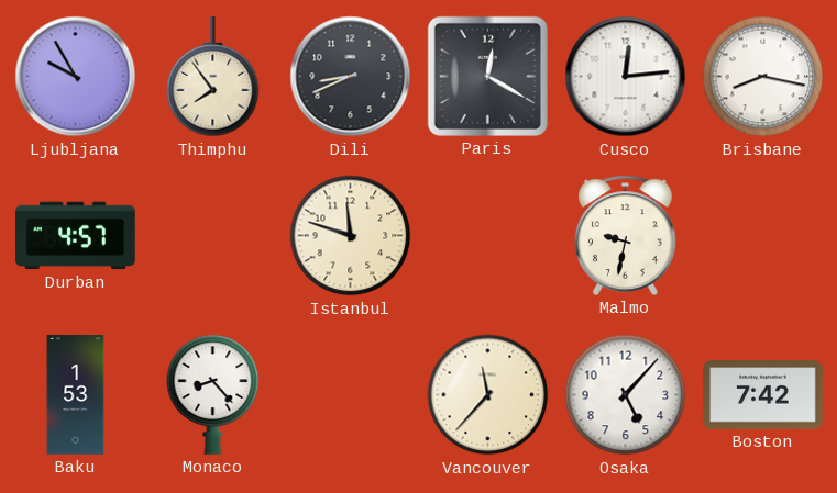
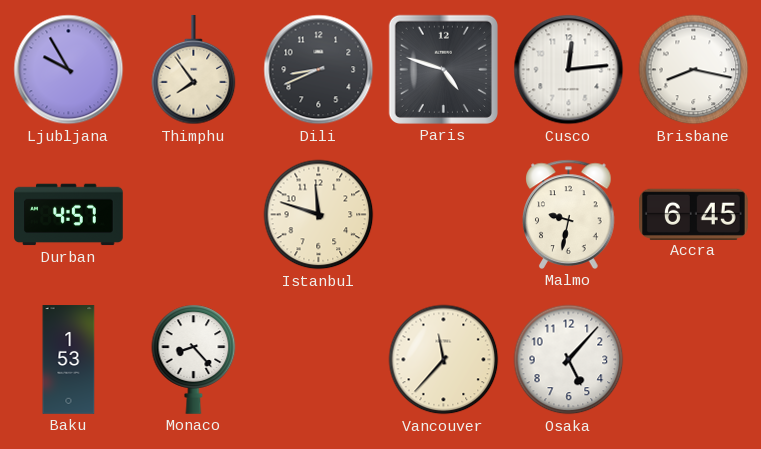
Paris: 12:20 -> 4:48
Accra: none -> 6:45
Boston: 7:42 -> none
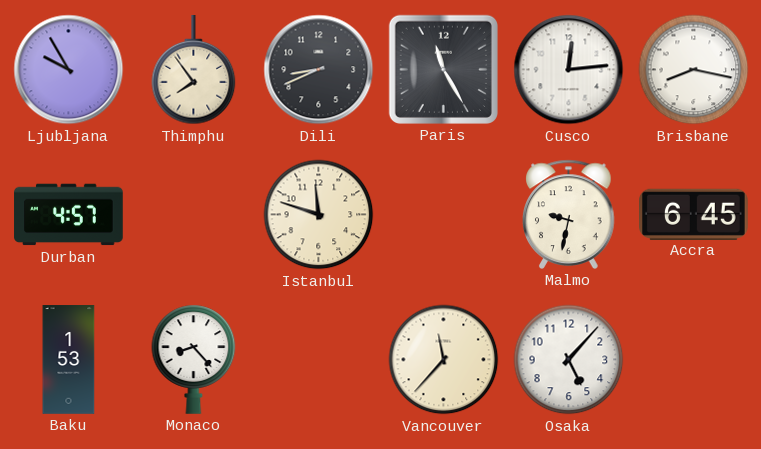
Paris: 4:48 -> 11:25
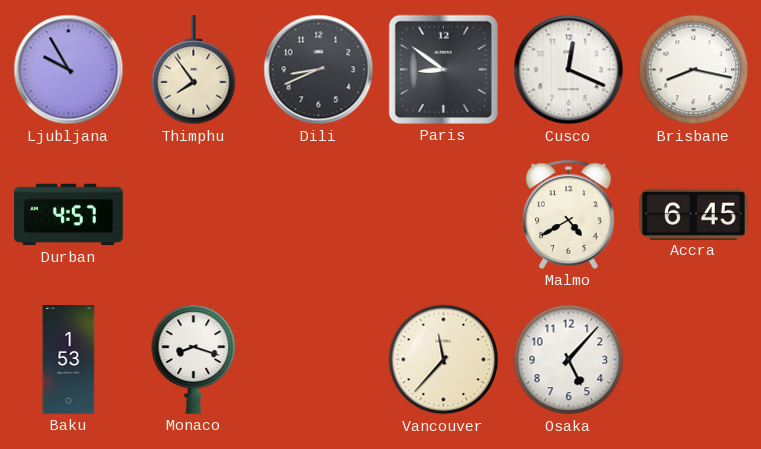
Paris: 11:25 -> 8:51
Cusco: 12:14 -> 12:19
Istanbul: 11:48 -> none
Malmo: 9:32 -> 4:40
Monaco: 8:23 -> 8:18
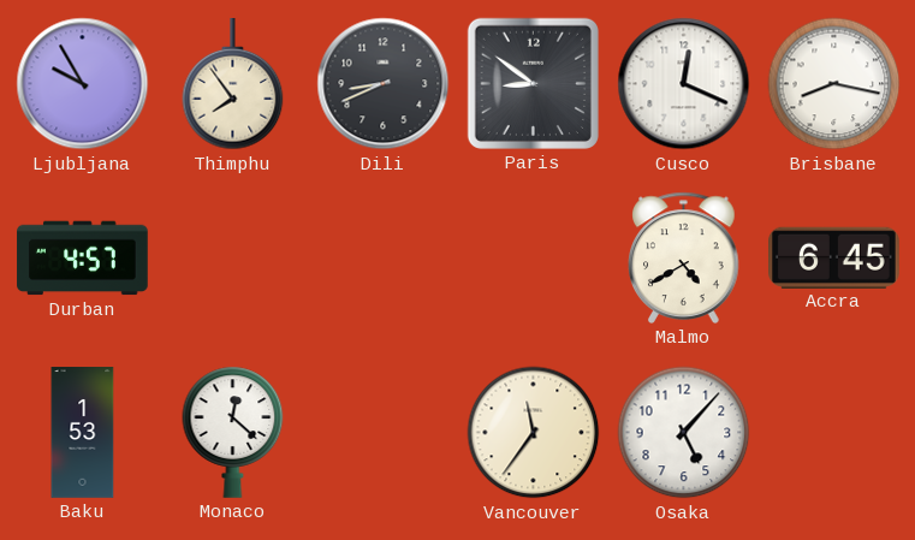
Monaco: 8:18 -> 12:22
Vancouver: 11:37 -> 11:36
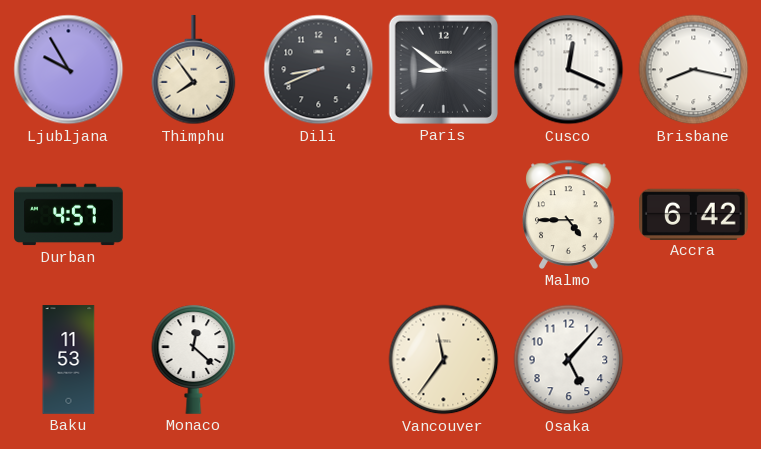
Malmo: 4:40 -> 4:45
Accra: 6:45 -> 6:42
Baku: 1:53 -> 11:53
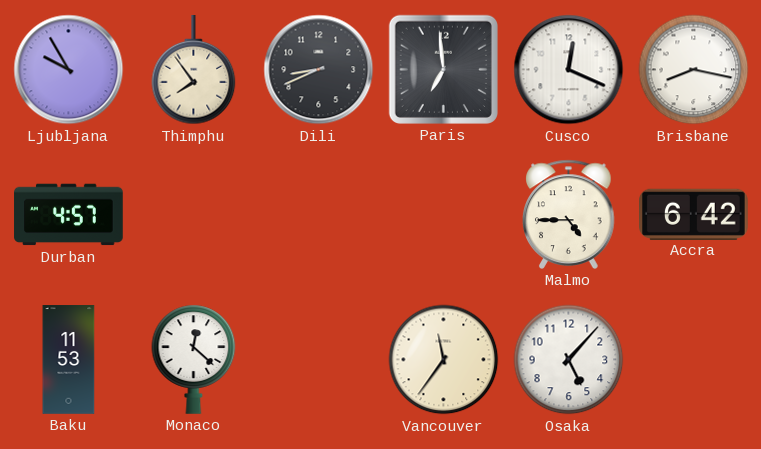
Paris: 8:51 -> 6:59
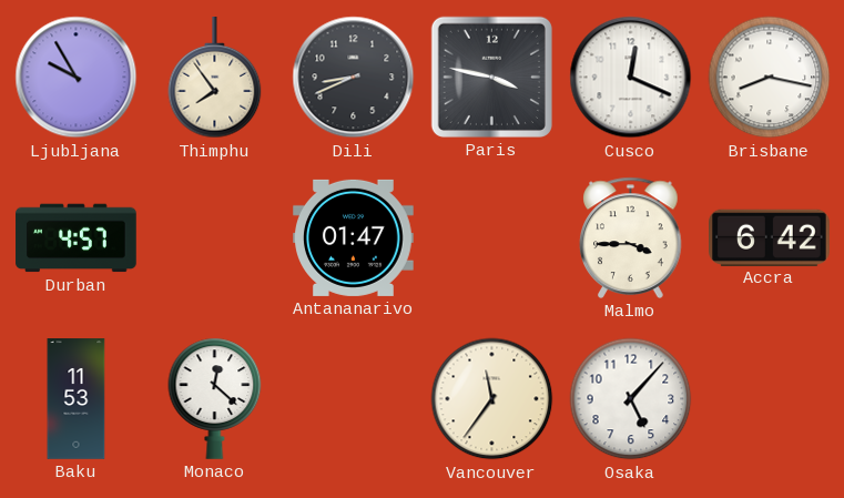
Paris: 6:59 -> 3:47
Antananarivo: none -> 01:47
Malmo: 4:45 -> 3:45
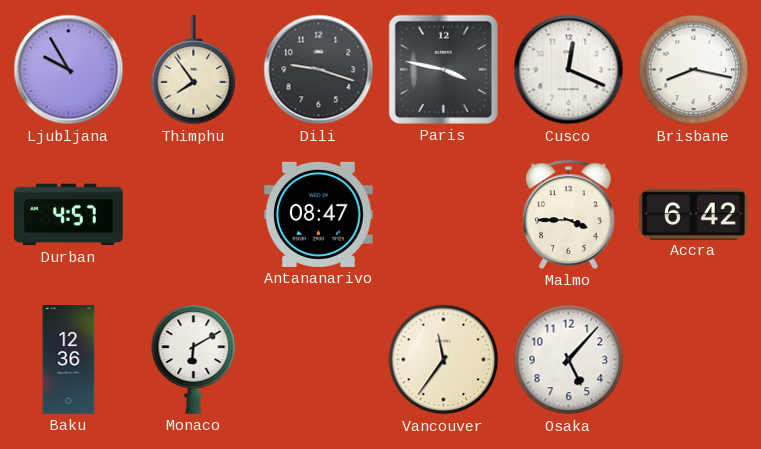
Dili: 8:41 -> 9:18
Antananarivo: 01:47 -> 08:47
Baku: 11:53 -> 12:36
Monaco: 12:22 -> 6:10
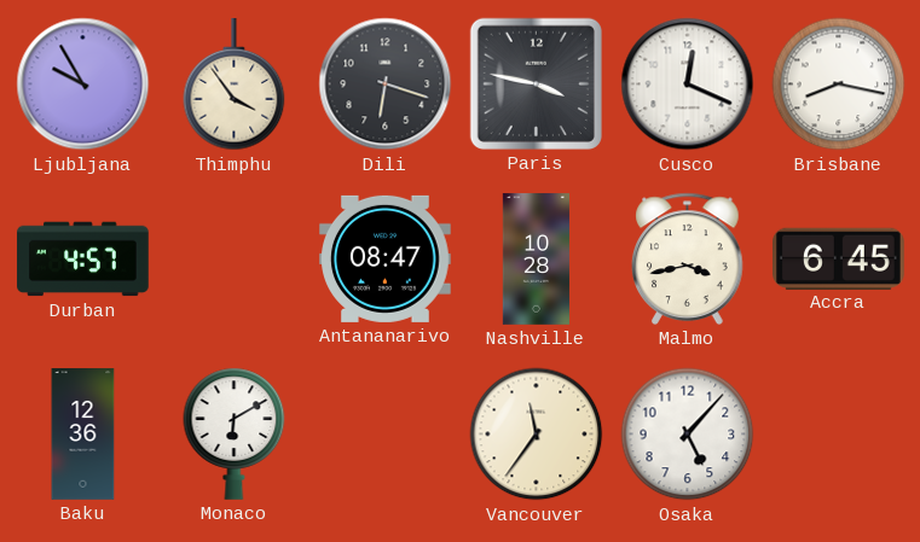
Thimphu: 7:54 -> 3:54
Dili: 9:18 -> 6:18
Nashville: none -> 10:28
Malmo: 3:45 -> 3:43
Accra: 6:42 -> 6:45
